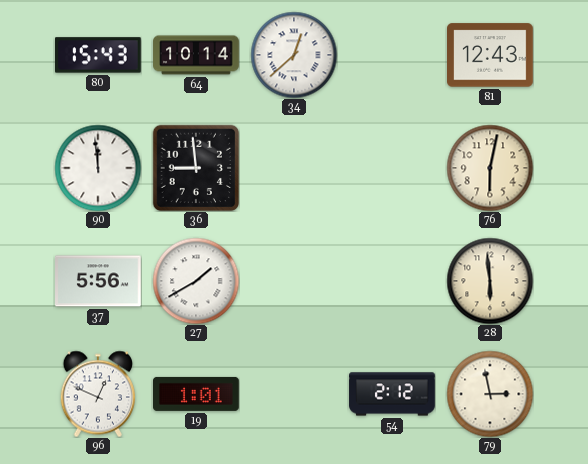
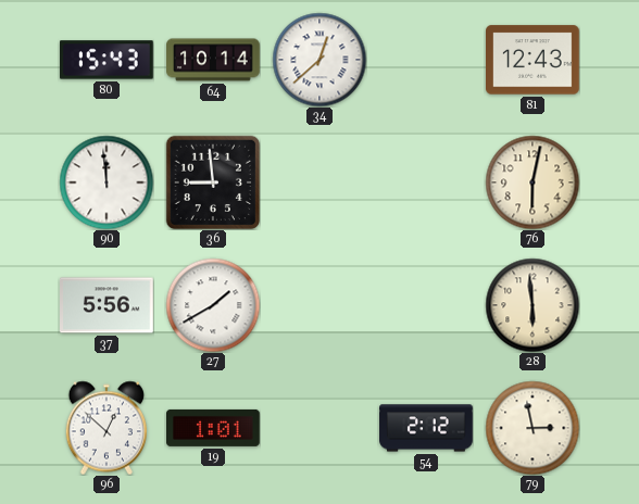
96: 12:49 -> 12:52
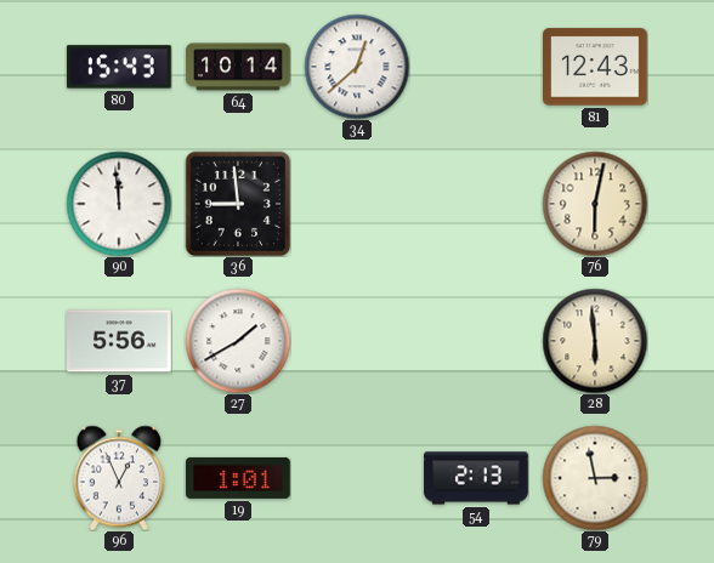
96: 12:52 -> 12:56
54: 2:12 -> 2:13
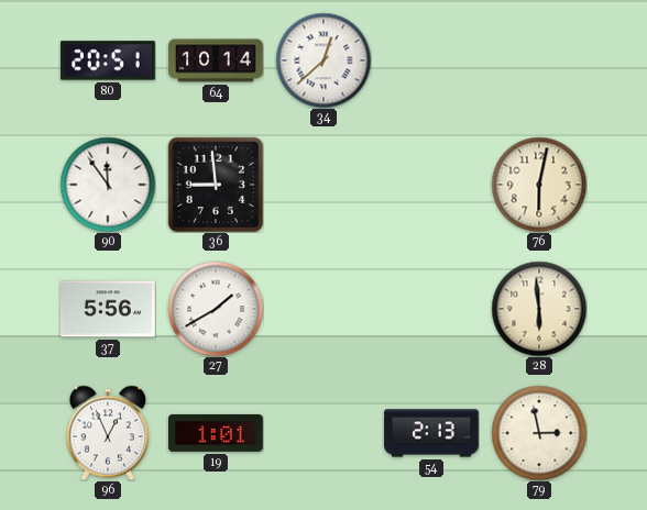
80: 15:43 -> 20:51
81: 12:43 -> none
90: 11:59 -> 11:54
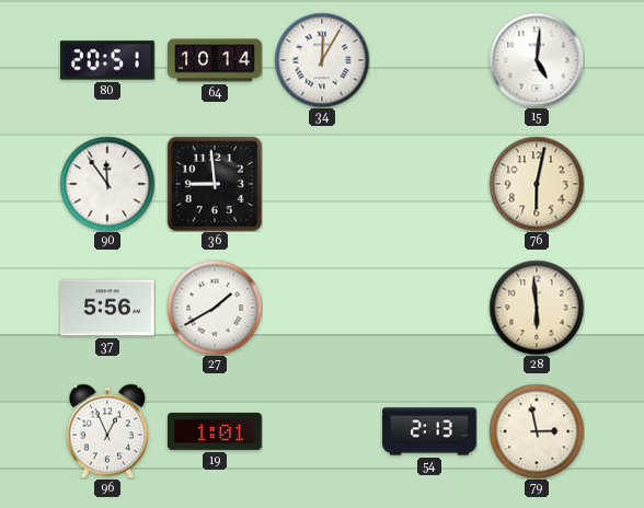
34: 12:38 -> 12:05
15: none -> 5:01
